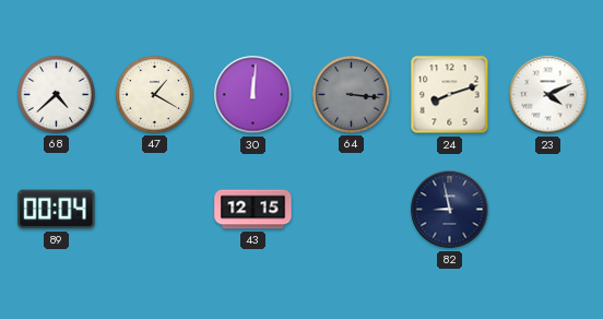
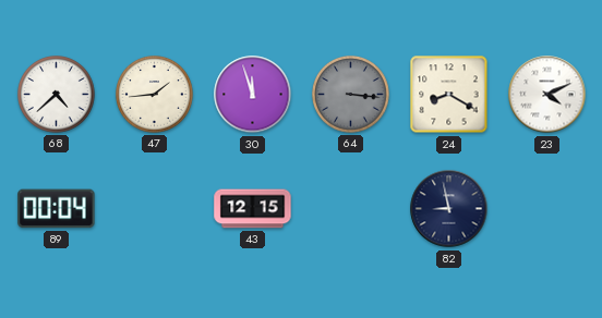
47: 1:20 -> 1:44
30: 12:01 -> 11:57
24: 8:12 -> 8:20
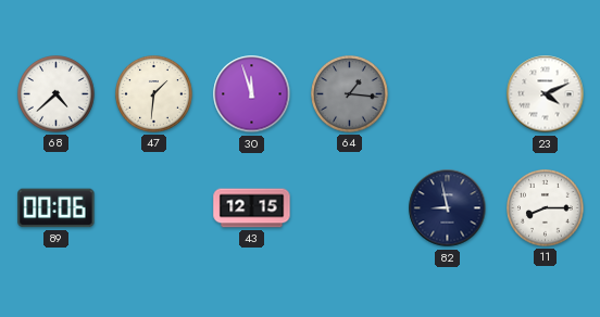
47: 1:44 -> 1:31
64: 3:16 -> 1:16
24: 8:20 -> none
89: 00:04 -> 00:06
11: none -> 8:15
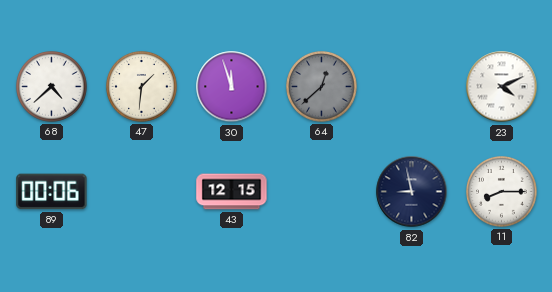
64: 1:16 -> 12:38
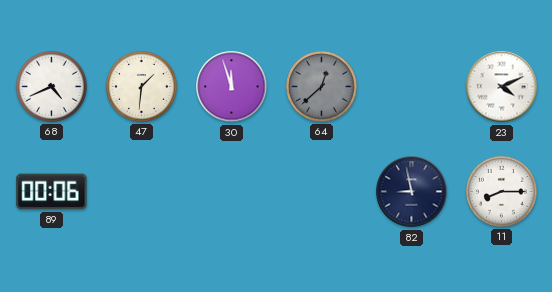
68: 4:38 -> 4:41
43: 12:15 -> none
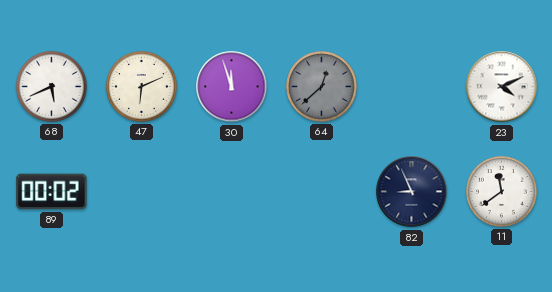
68: 4:41 -> 5:41
47: 1:31 -> 6:11
89: 00:06 -> 00:02
82: 8:58 -> 8:56
11: 8:15 -> 11:39
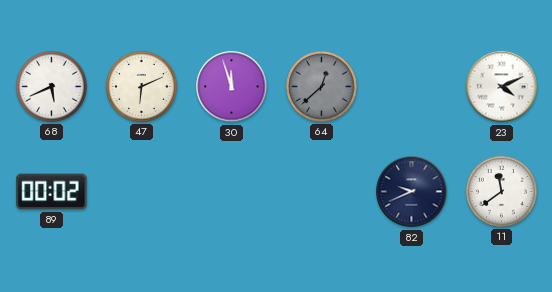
82: 8:56 -> 9:41
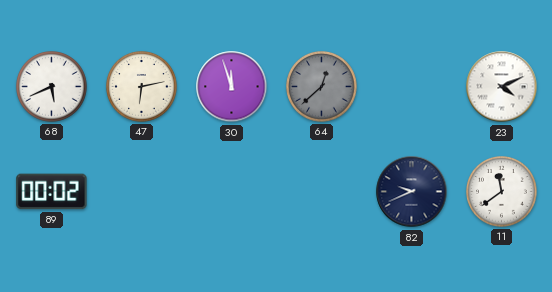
47: 6:11 -> 6:13
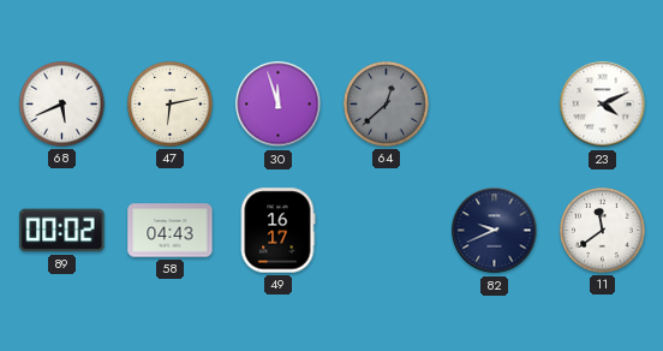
58: none -> 04:43
49: none -> 16:17
